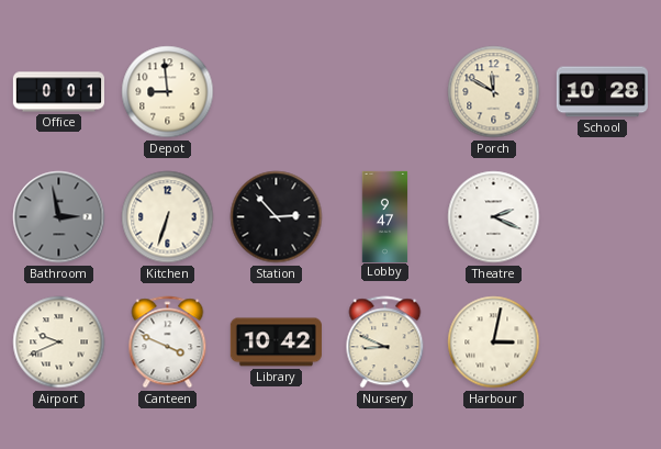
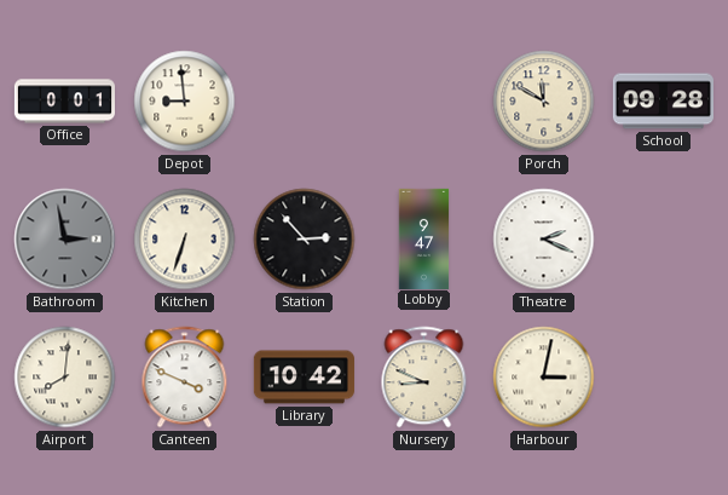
School: 10:28 -> 09:28
Airport: 9:41 -> 8:01
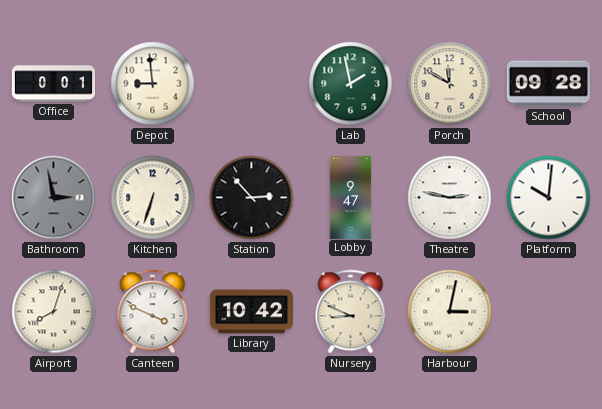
Lab: none -> 1:58
Theatre: 2:19 -> 2:47
Platform: none -> 10:01
Airport: 8:01 -> 8:03
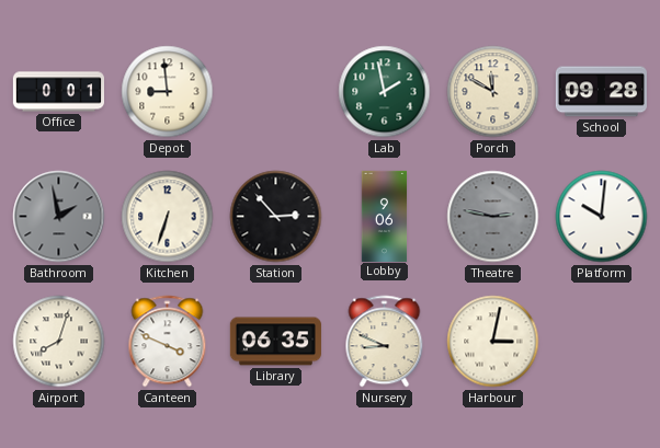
Bathroom: 2:58 -> 1:58
Lobby: 9:47 -> 9:06
Theatre dial: white -> grey
Library: 10:42 -> 06:35
